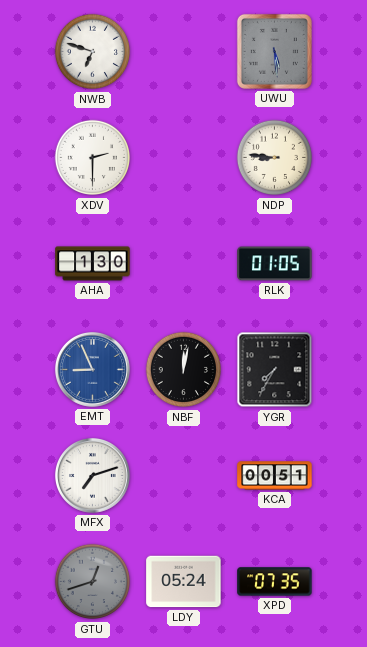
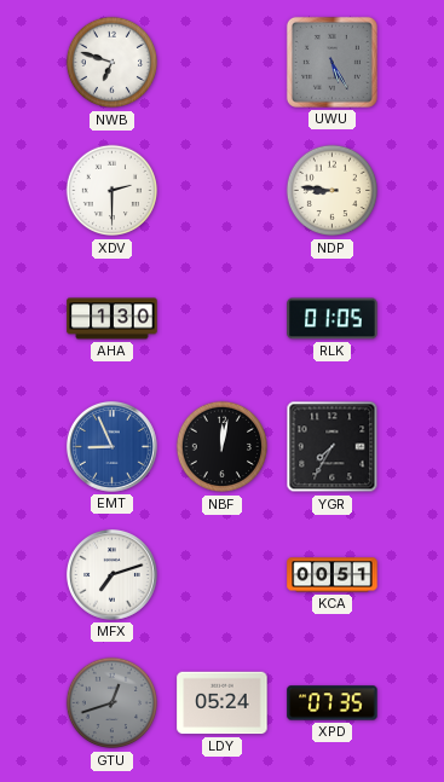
UWU: 5:29 -> 5:25
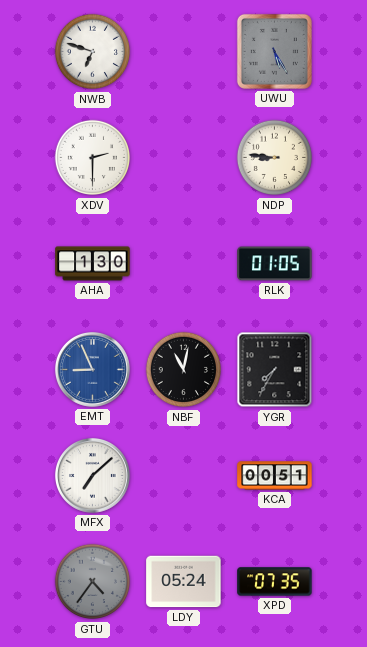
NBF: 12:02 -> 11:02
MFX: 7:12 -> 7:08
GTU: 12:42 -> 4:36
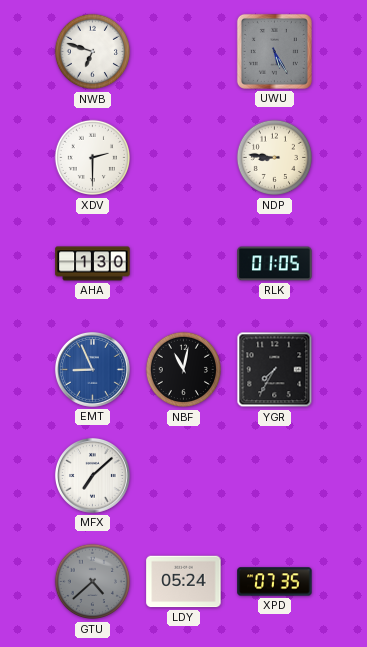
KCA: 00:51 -> none
GTU: 4:36 -> 4:38
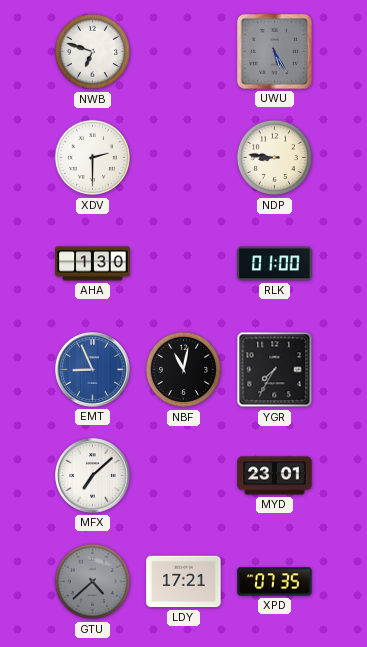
RLK: 01:05 -> 01:00
MYD: none -> 23:01
LDY: 05:24 -> 17:21
